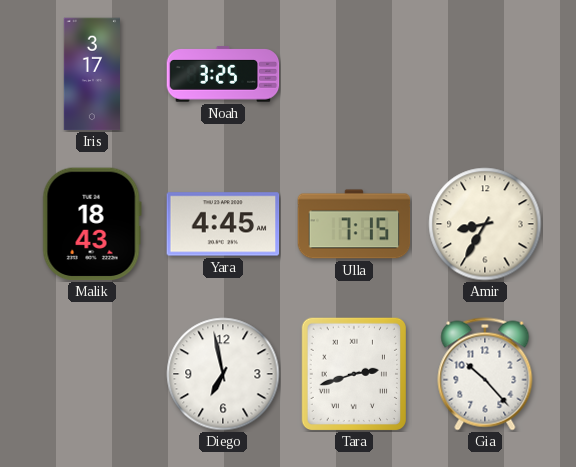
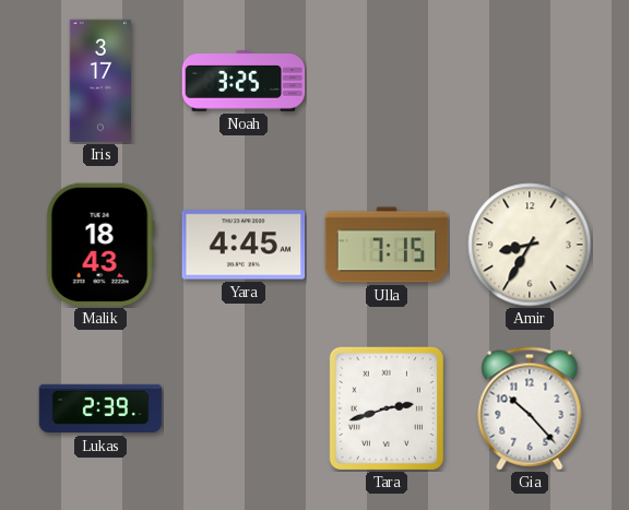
Lukas: none -> 2:39
Diego: 6:58 -> none
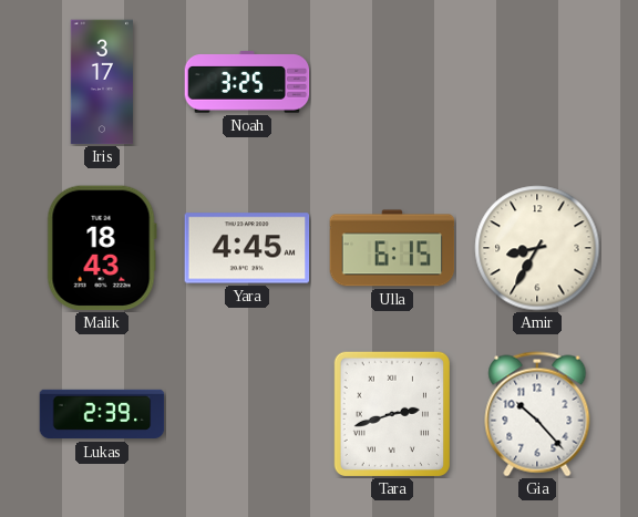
Ulla: 7:15 -> 6:15
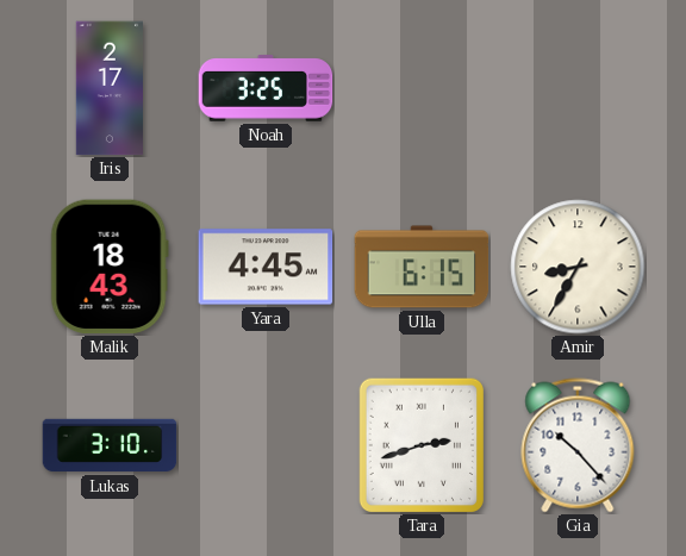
Iris: 3:17 -> 2:17
Lukas: 2:39 -> 3:10
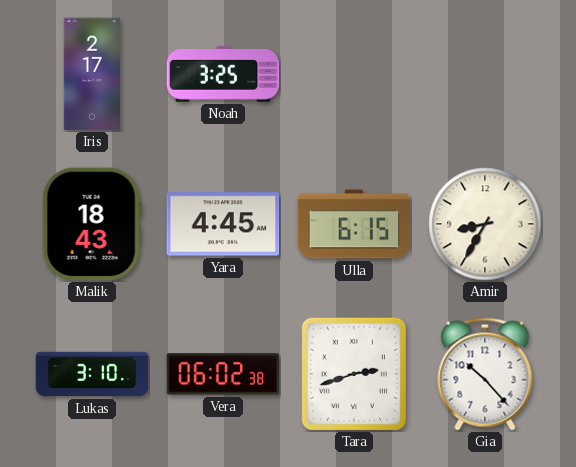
Vera: none -> 06:02
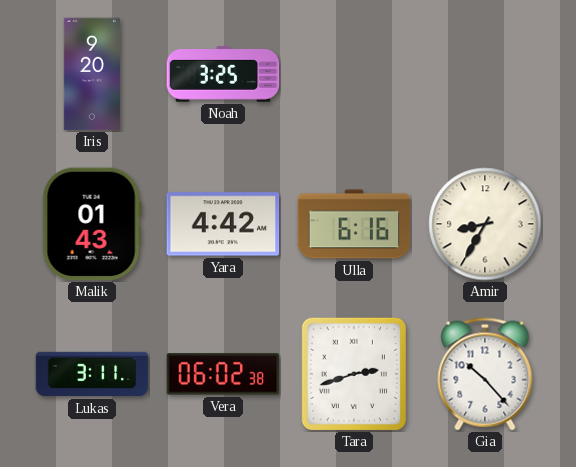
Iris: 2:17 -> 9:20
Malik: 18:43 -> 01:43
Yara: 4:45 -> 4:42
Ulla: 6:15 -> 6:16
Lukas: 3:10 -> 3:11
